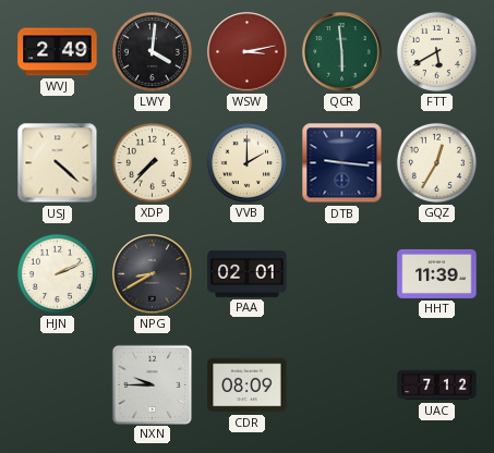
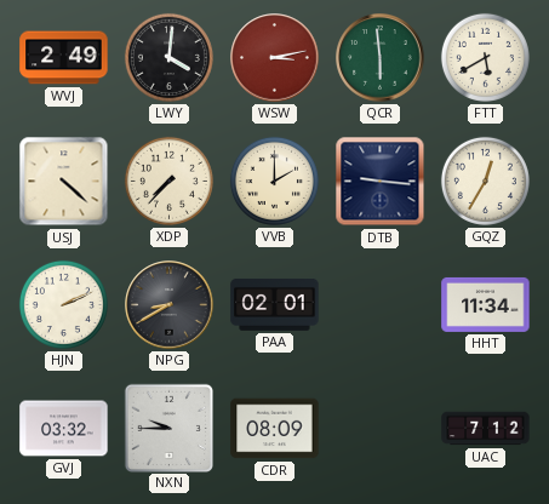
HHT: 11:39 -> 11:34
GVJ: none -> 03:32
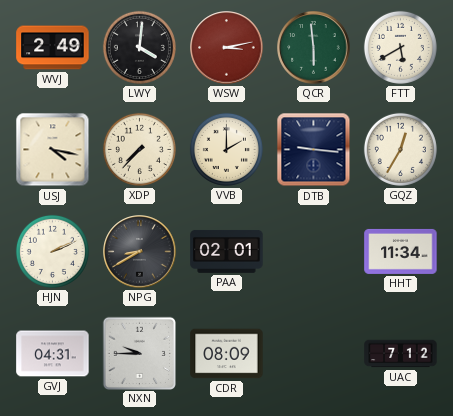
USJ: 4:22 -> 4:17
GVJ: 03:32 -> 04:31
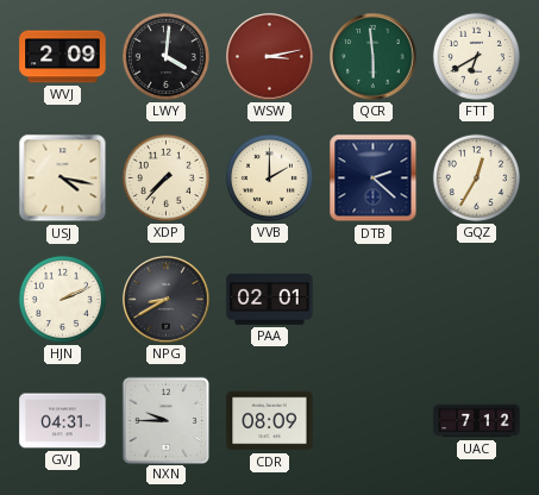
WVJ: 2:49 -> 2:09
FTT: 5:40 -> 6:40
DTB: 9:16 -> 2:22
HHT: 11:34 -> none
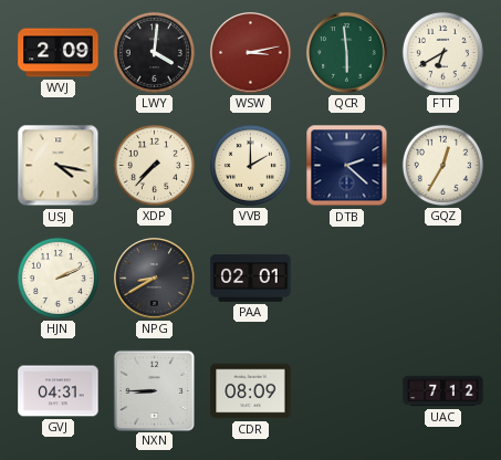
NXN: 9:45 -> 8:45
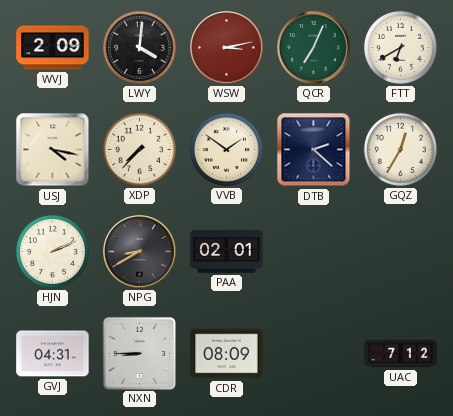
QCR: 5:59 -> 7:04
VVB: 2:00 -> 1:51
